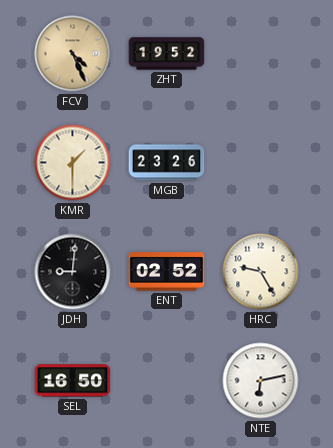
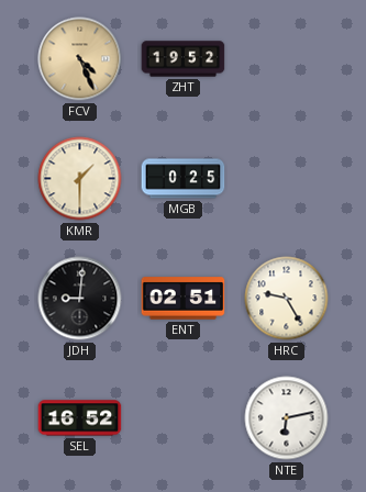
MGB: 23:26 -> 0:25
ENT: 02:52 -> 02:51
SEL: 16:50 -> 16:52
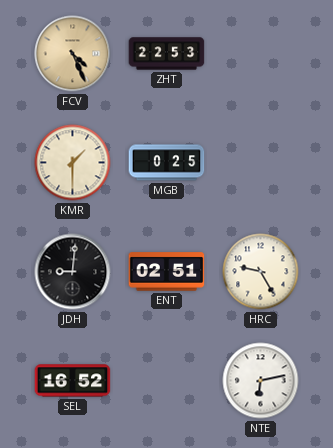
ZHT: 19:52 -> 22:53
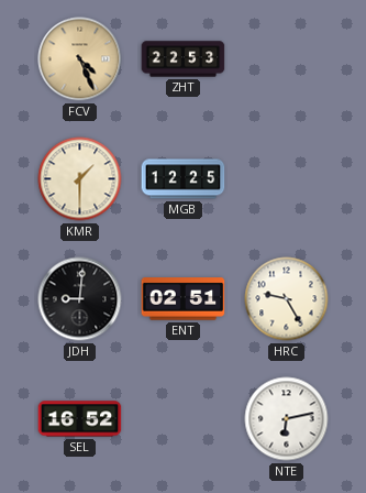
MGB: 0:25 -> 12:25
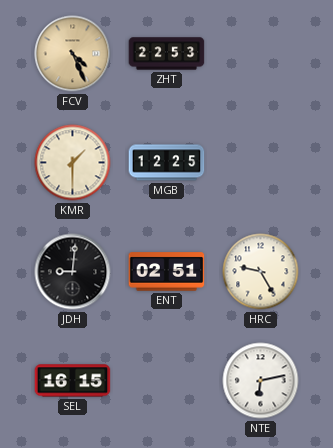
SEL: 16:52 -> 16:15
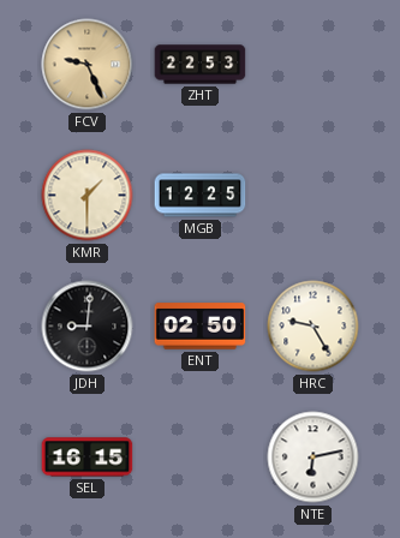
FCV: 4:26 -> 9:26
ENT: 02:51 -> 02:50
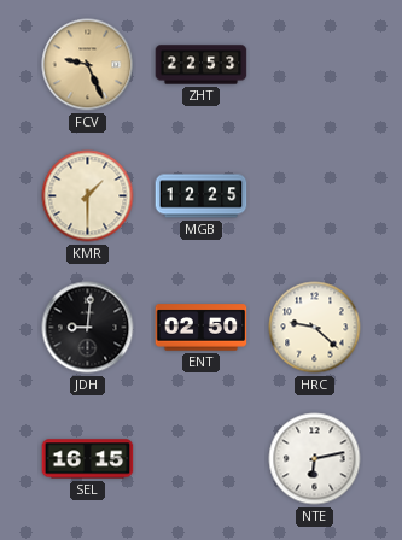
HRC: 9:25 -> 9:22
